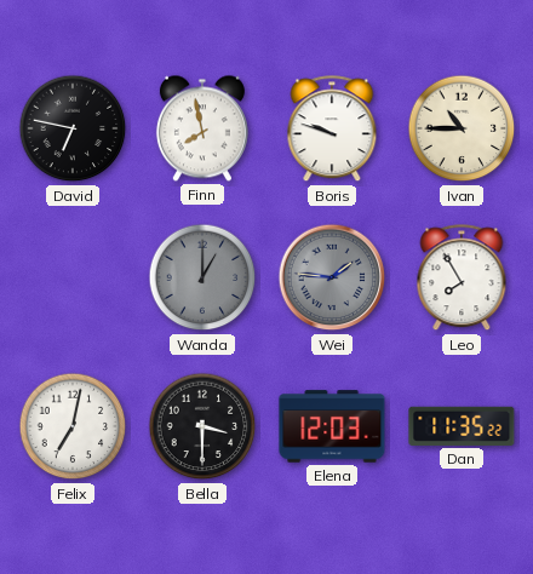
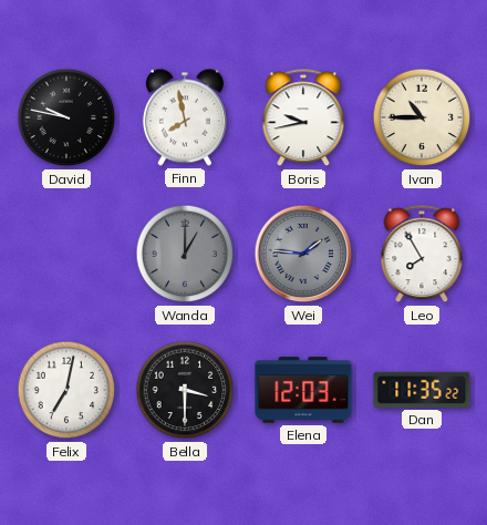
David: 6:47 -> 9:47
Boris: 9:48 -> 9:43
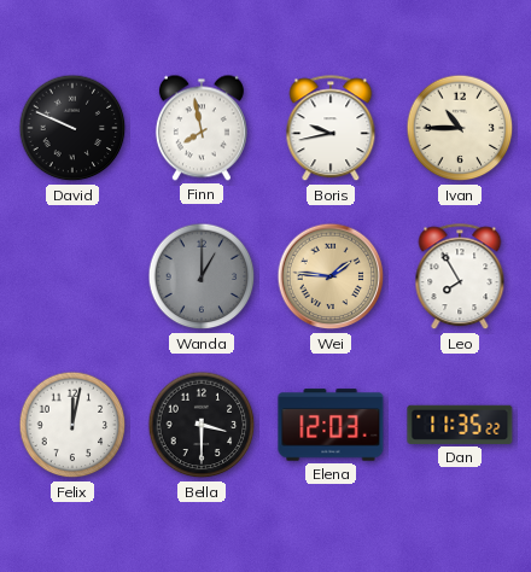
David: 9:47 -> 9:49
Wei dial: grey -> champagne
Felix: 7:02 -> 12:02
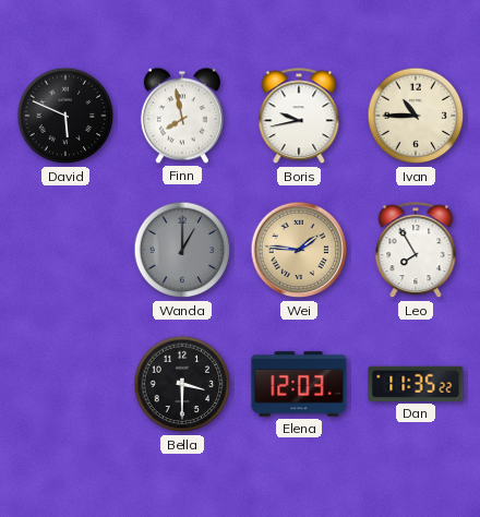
David: 9:49 -> 5:49
Felix: 12:02 -> none
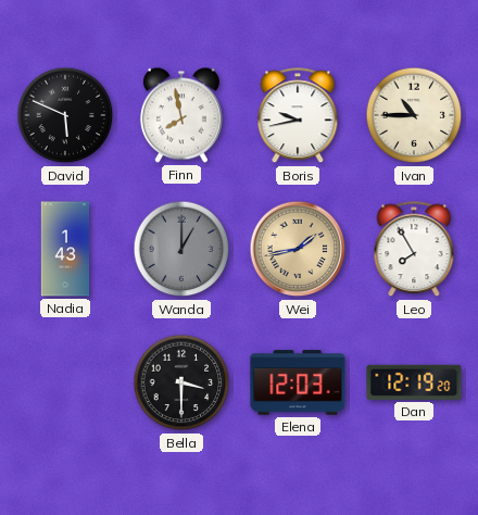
Nadia: none -> 1:43
Wei: 1:46 -> 1:43
Dan: 11:35 -> 12:19
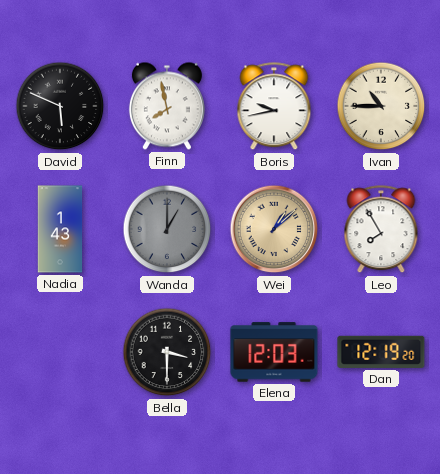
Wei: 1:43 -> 1:08
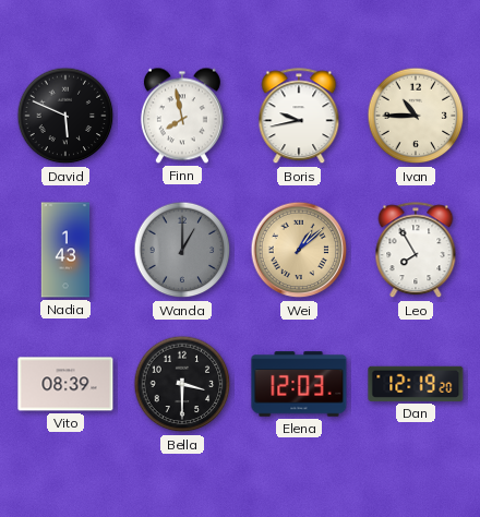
Vito: none -> 08:39
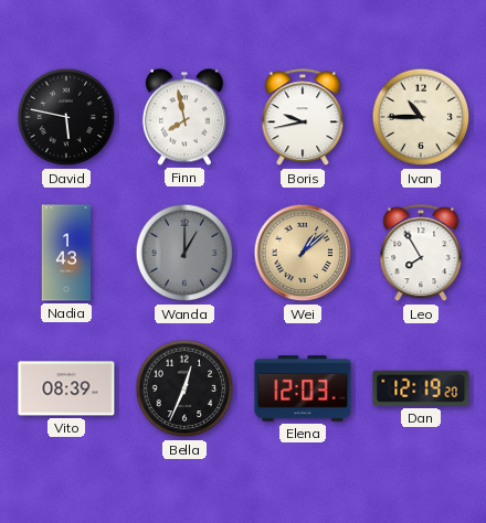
David: 5:49 -> 5:47
Bella: 3:30 -> 12:34
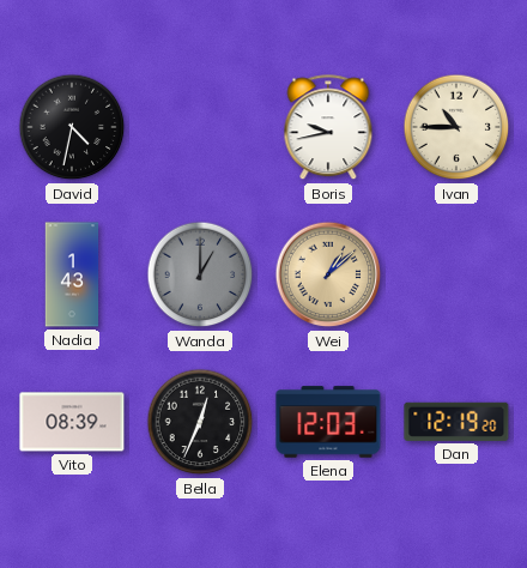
David: 5:47 -> 4:32
Finn: 7:58 -> none
Leo: 7:55 -> none
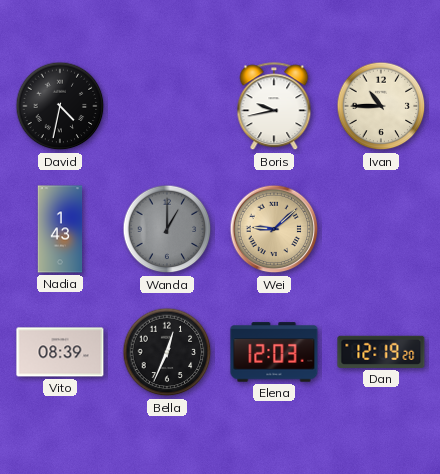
Wei: 1:08 -> 9:08
